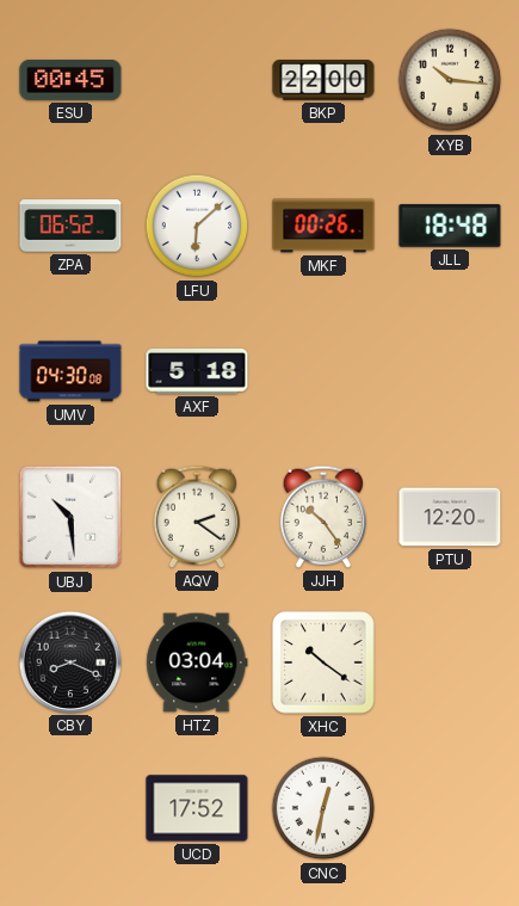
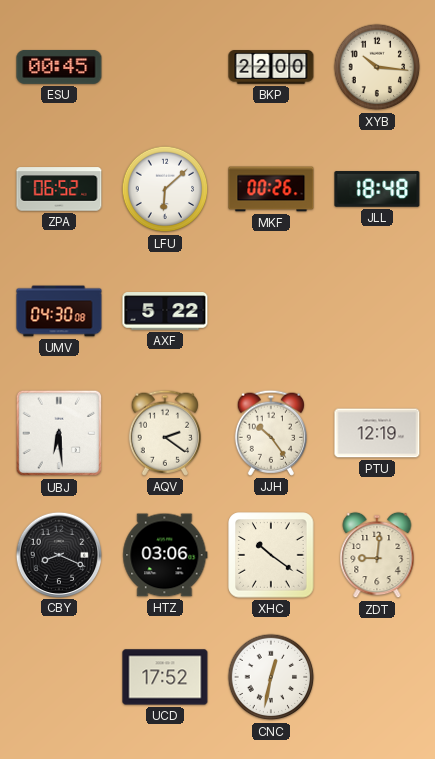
AXF: 5:18 -> 5:22
UBJ: 10:29 -> 6:29
PTU: 12:20 -> 12:19
HTZ: 03:04 -> 03:06
ZDT: none -> 9:01
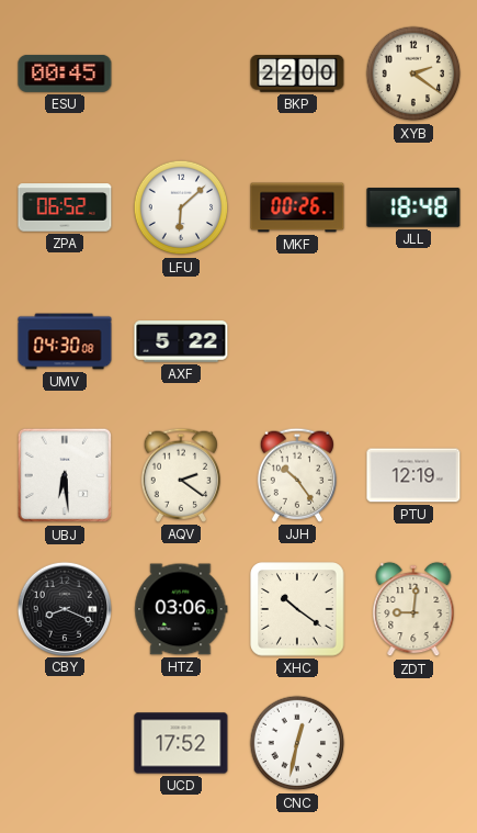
XYB: 10:16 -> 2:21
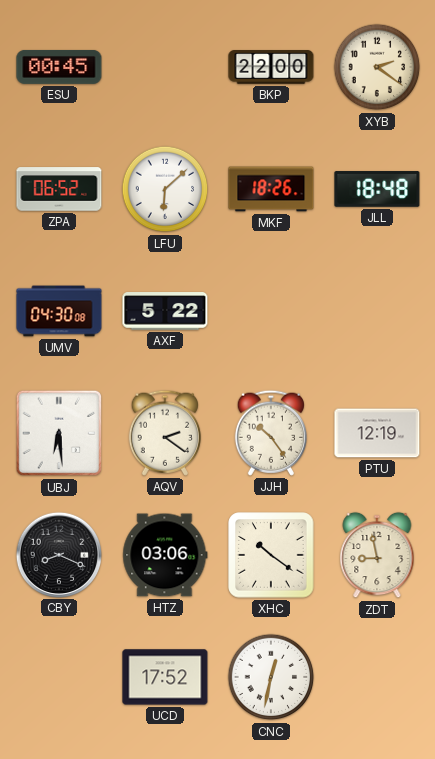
MKF: 00:26 -> 18:26
ZDT: 9:01 -> 8:58
